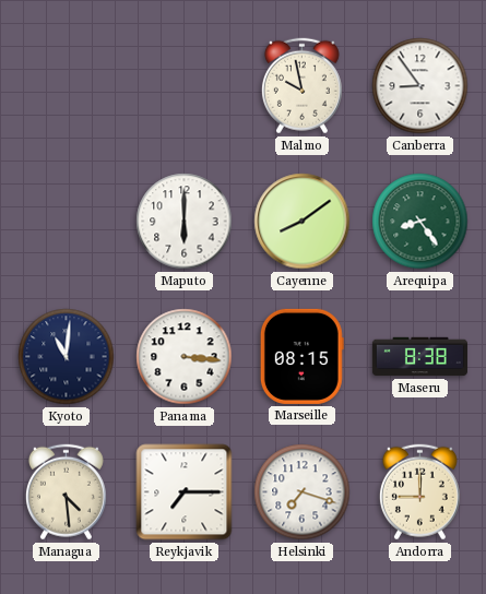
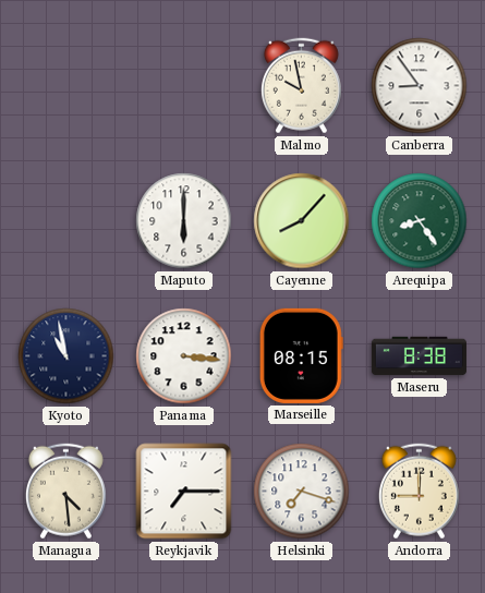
Cayenne: 8:09 -> 8:07
Kyoto: 11:01 -> 10:58
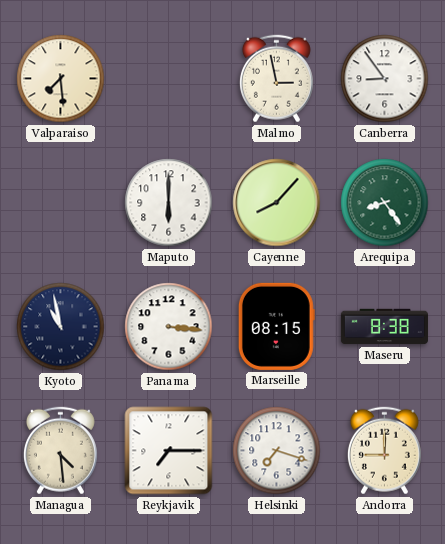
Valparaiso: none -> 7:29
Malmo: 9:58 -> 2:58
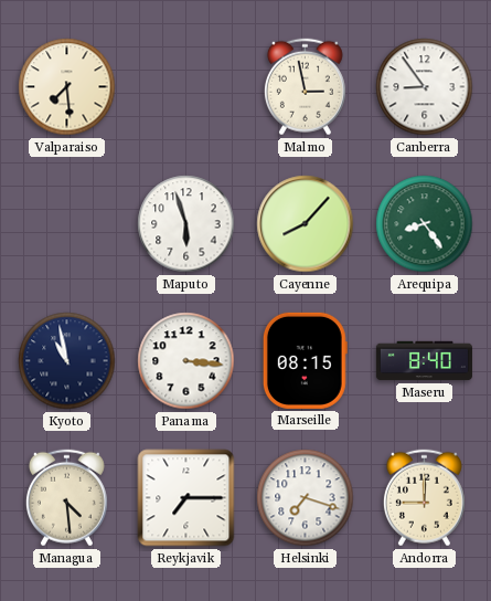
Maputo: 6:00 -> 5:57
Maseru: 8:38 -> 8:40
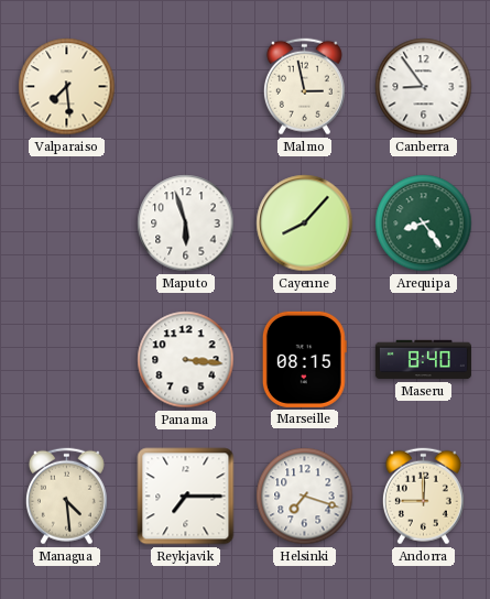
Kyoto: 10:58 -> none
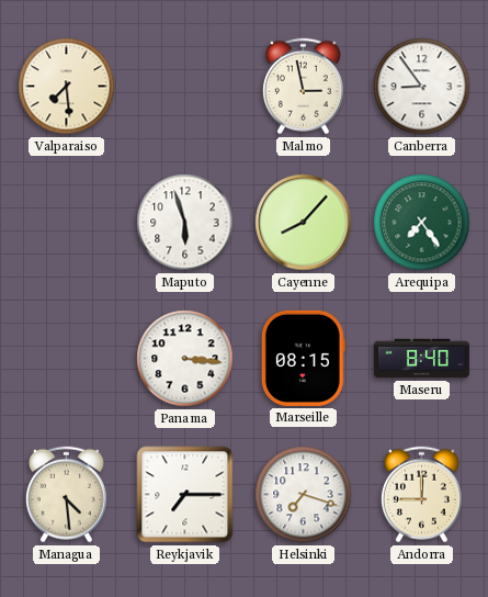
Arequipa: 8:24 -> 7:24
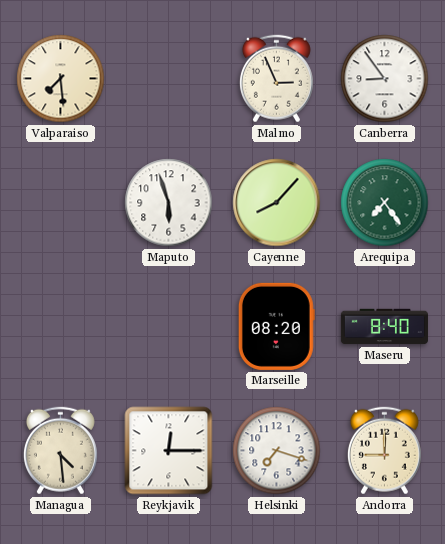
Malmo: 2:58 -> 2:56
Panama: 3:16 -> none
Marseille: 08:15 -> 08:20
Reykjavik: 7:15 -> 12:15
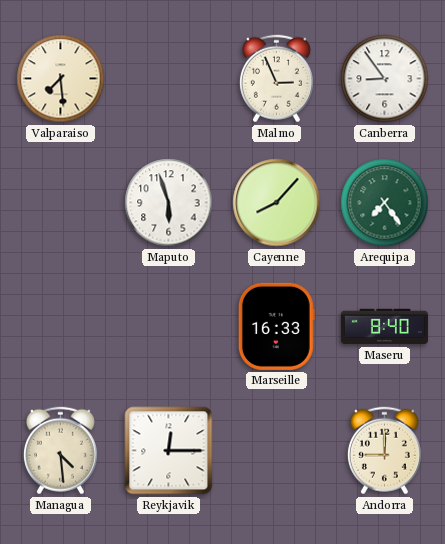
Marseille: 08:20 -> 16:33
Helsinki: 7:18 -> none
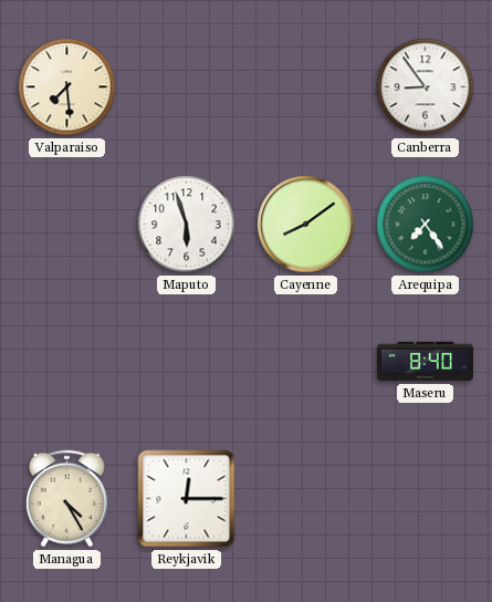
Malmo: 2:56 -> none
Cayenne: 8:07 -> 8:09
Marseille: 16:33 -> none
Managua: 4:29 -> 4:25
Andorra: 9:00 -> none
